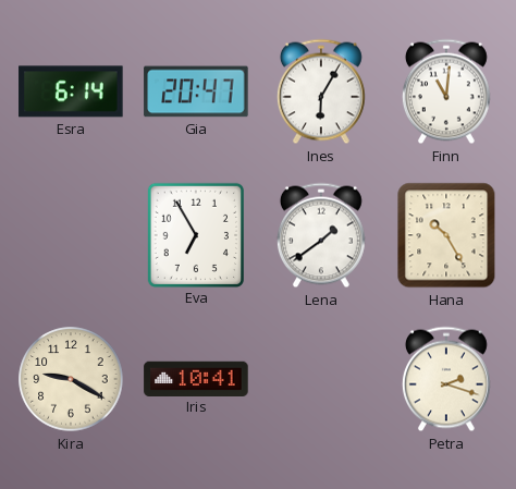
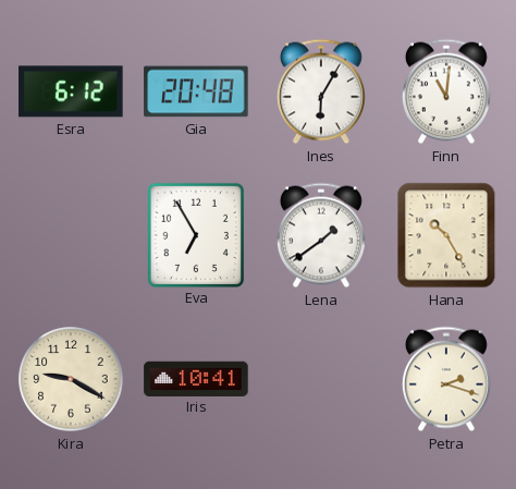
Esra: 6:14 -> 6:12
Gia: 20:47 -> 20:48
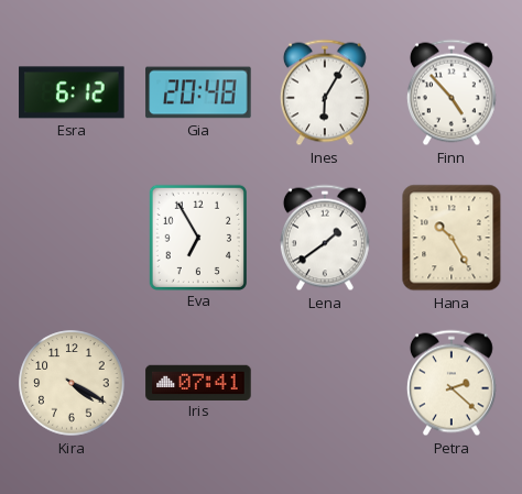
Finn: 11:01 -> 4:53
Kira: 9:20 -> 4:20
Iris: 10:41 -> 07:41
Petra: 2:18 -> 2:22
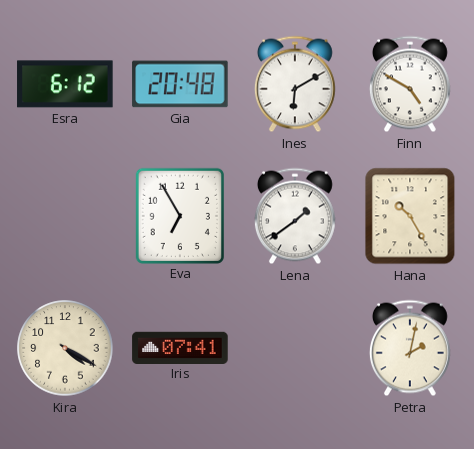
Ines: 6:05 -> 6:10
Finn: 4:53 -> 4:50
Petra: 2:22 -> 2:02
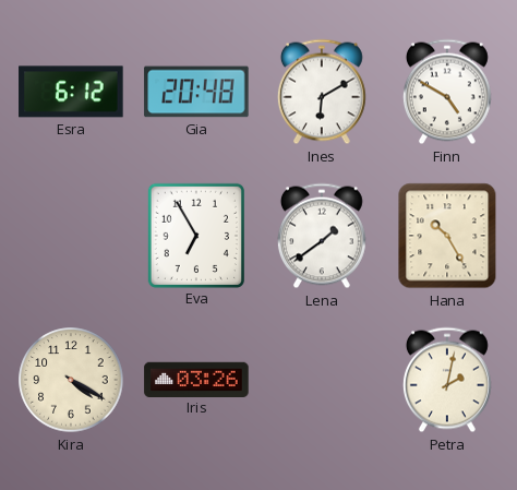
Iris: 07:41 -> 03:26
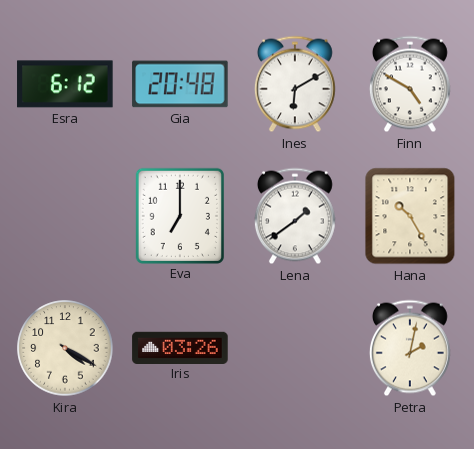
Eva: 6:55 -> 7:00
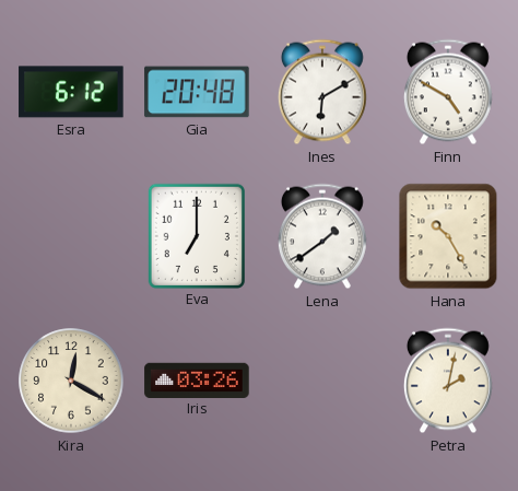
Kira: 4:20 -> 12:20
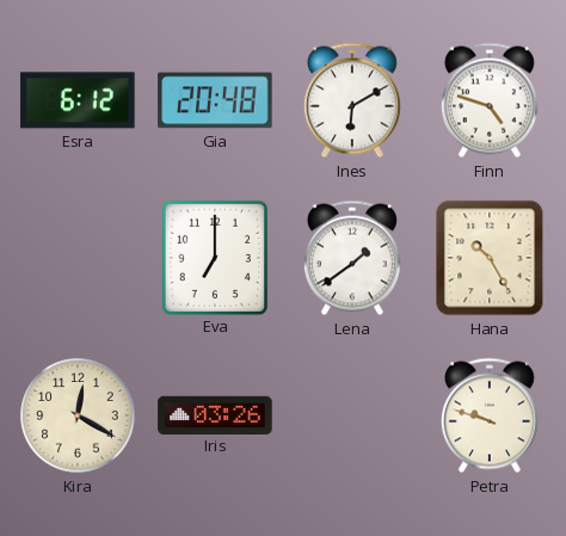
Finn: 4:50 -> 4:48
Petra: 2:02 -> 9:48
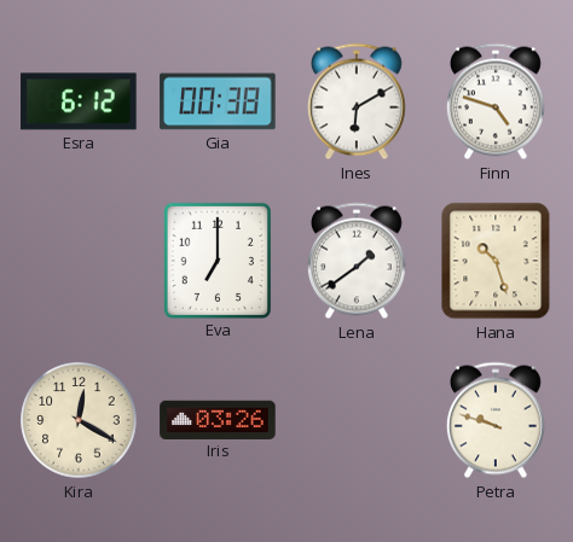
Gia: 20:48 -> 00:38
Hana: 10:25 -> 10:27
